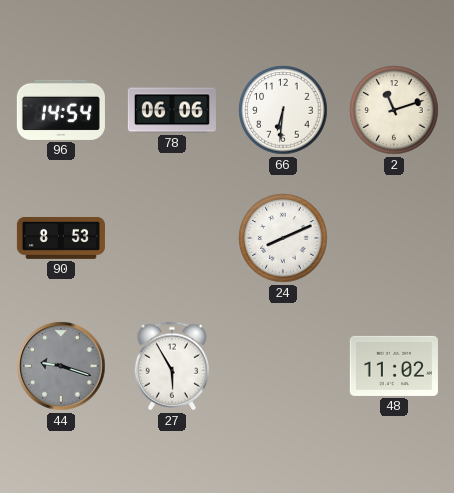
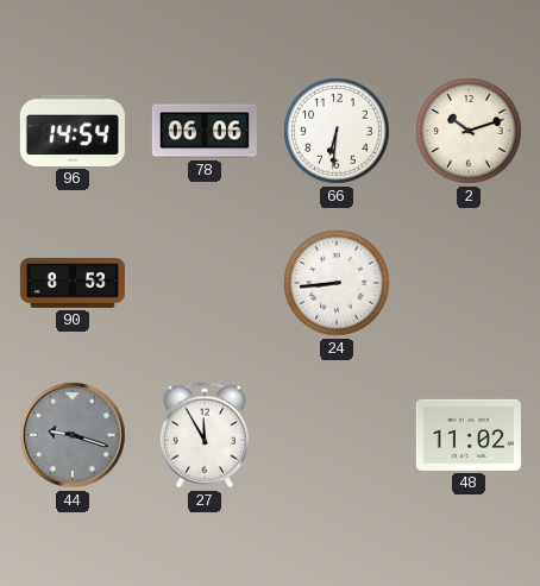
2: 11:12 -> 10:12
24: 8:11 -> 8:44
27: 5:55 -> 11:55
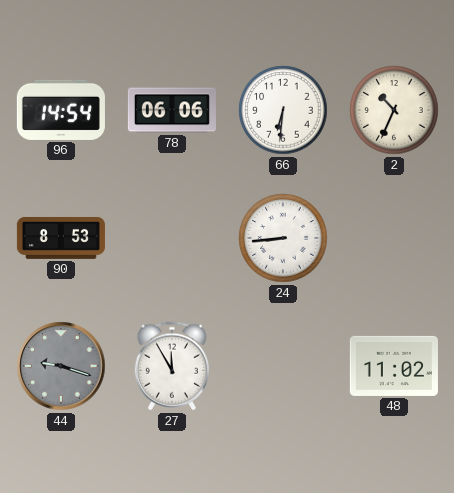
2: 10:12 -> 10:34
